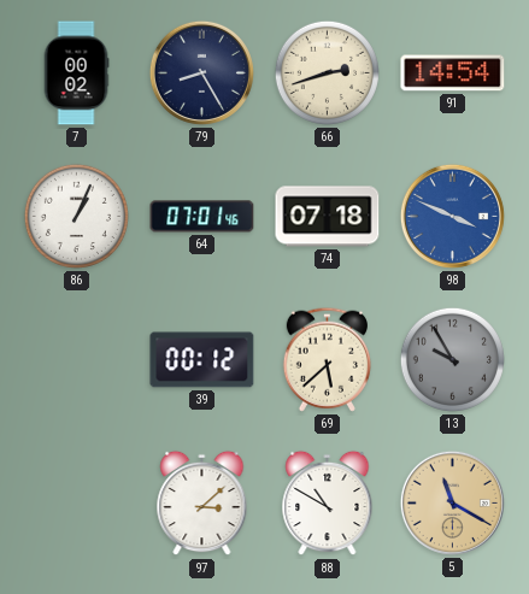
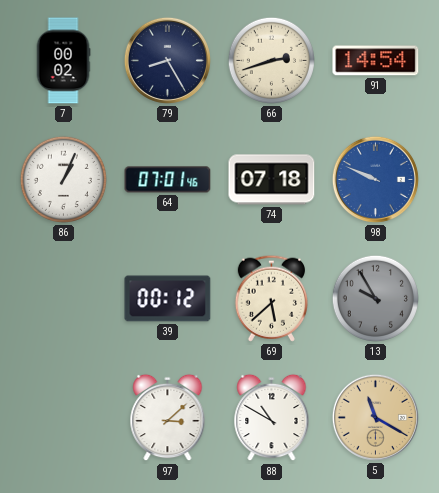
98: 3:49 -> 9:49
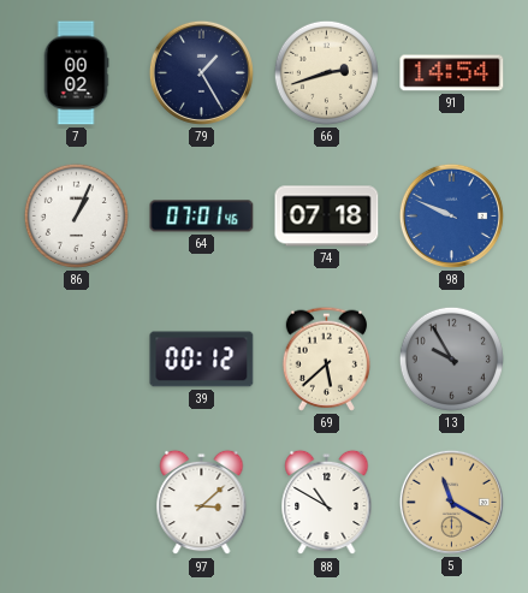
79: 8:25 -> 1:25
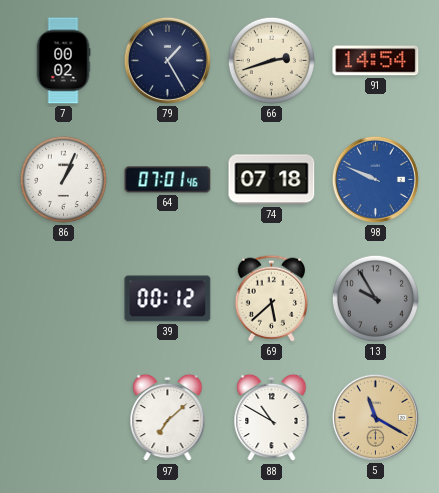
97: 3:08 -> 7:08
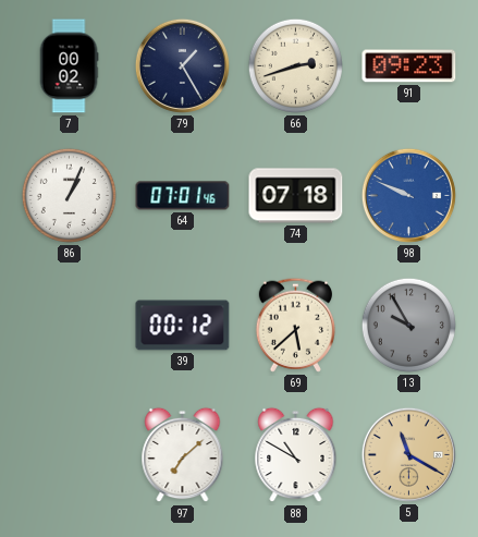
91: 14:54 -> 09:23
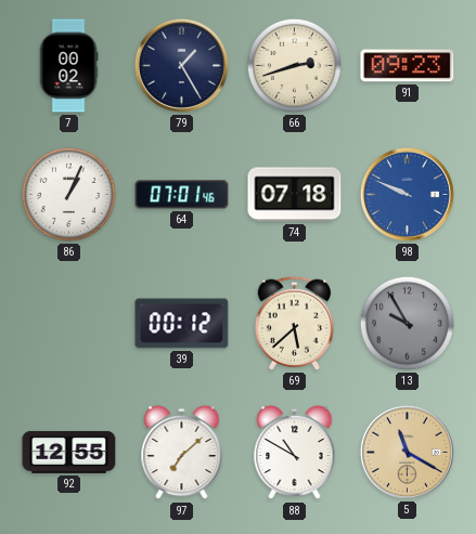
92: none -> 12:55
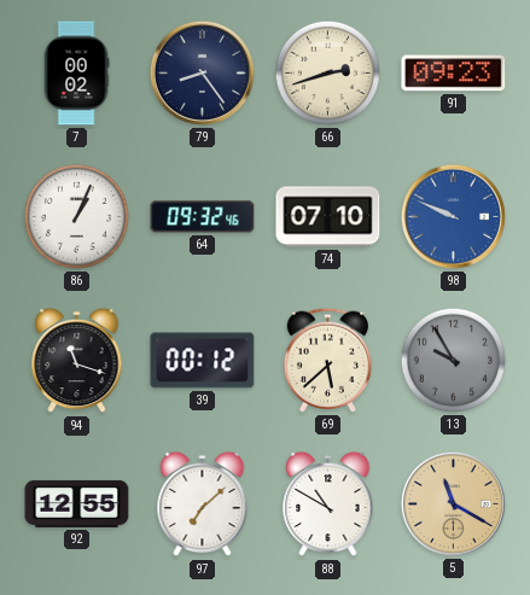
79: 1:25 -> 8:24
64: 07:01 -> 09:32
74: 07:18 -> 07:10
94: none -> 11:18
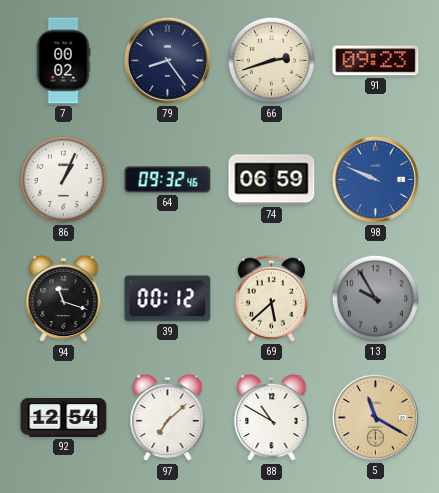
74: 07:10 -> 06:59
92: 12:55 -> 12:54
